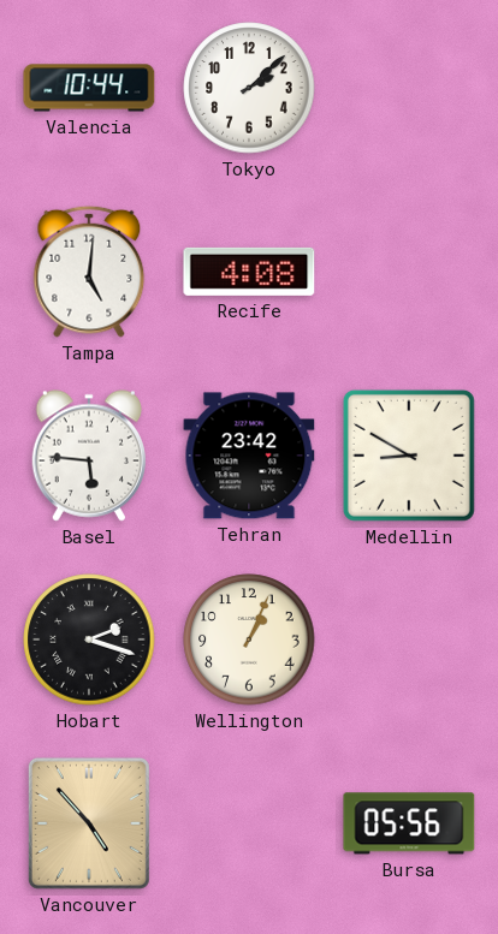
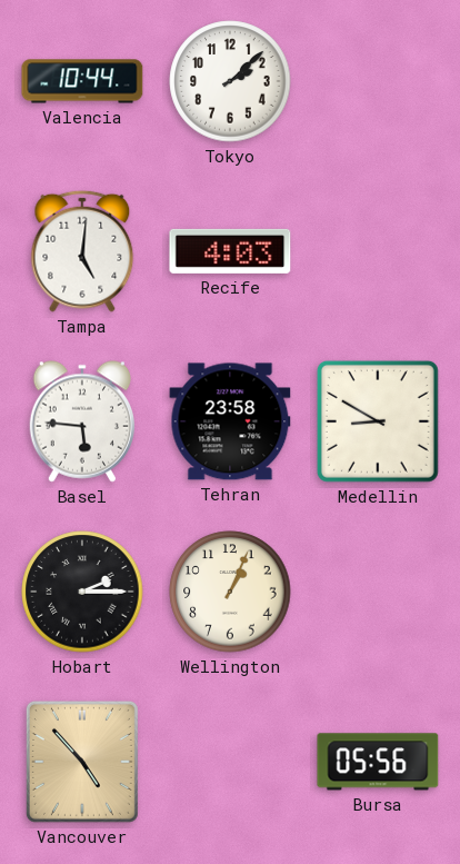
Recife: 4:08 -> 4:03
Tehran: 23:42 -> 23:58
Hobart: 2:18 -> 2:15
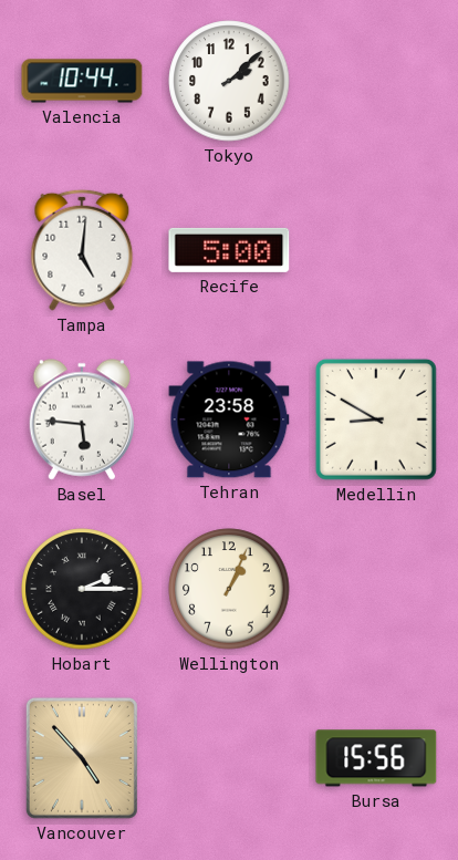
Recife: 4:03 -> 5:00
Bursa: 05:56 -> 15:56
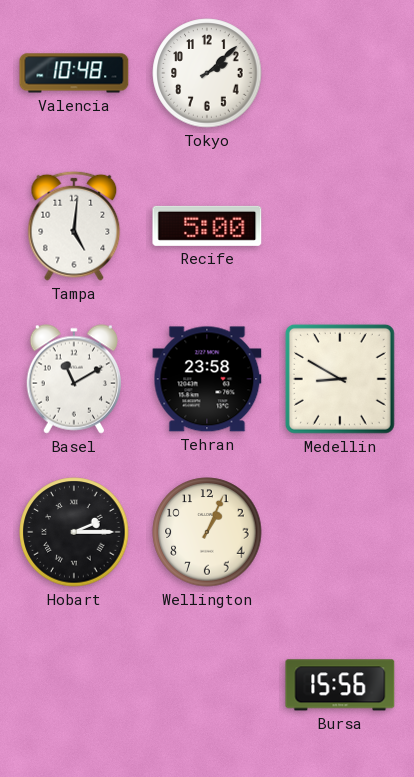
Valencia: 10:44 -> 10:48
Basel: 5:46 -> 11:10
Vancouver: 4:53 -> none
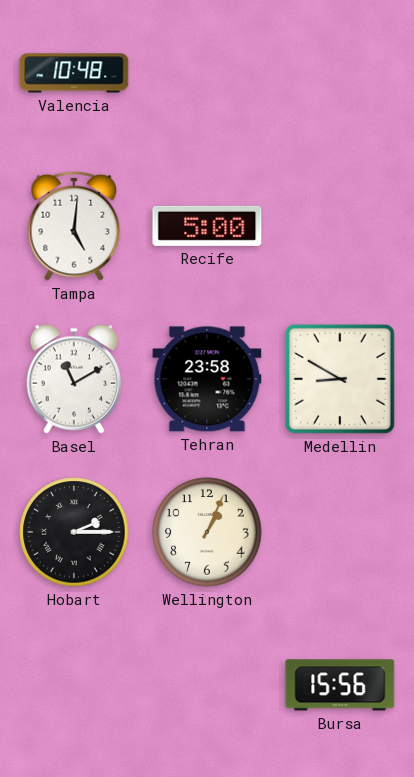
Tokyo: 2:08 -> none
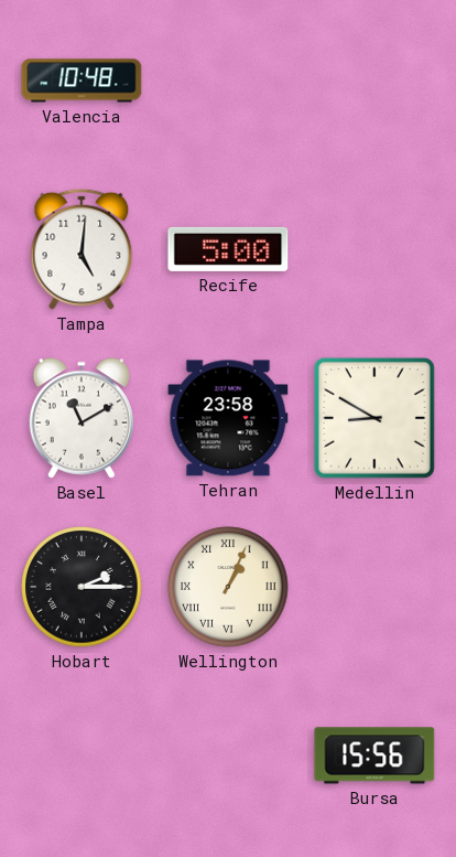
Wellington numerals: Arabic -> Roman
